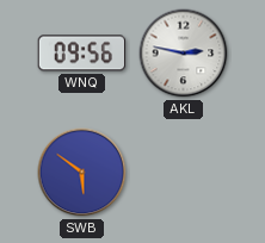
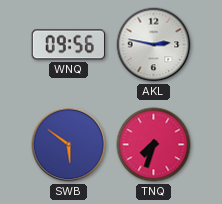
TNQ: none -> 7:33
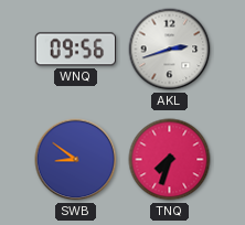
AKL: 2:47 -> 2:42
SWB: 5:51 -> 8:51
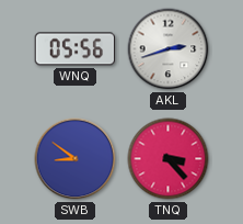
WNQ: 09:56 -> 05:56
TNQ: 7:33 -> 3:23
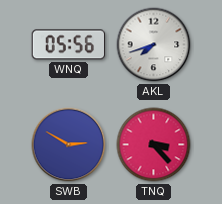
AKL: 2:42 -> 7:42
SWB: 8:51 -> 2:50
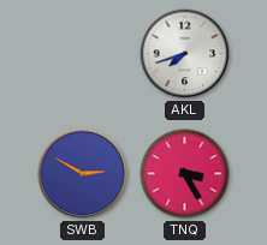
WNQ: 05:56 -> none
TNQ: 3:23 -> 3:25
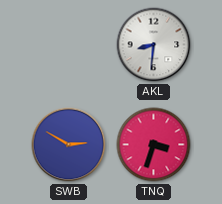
AKL: 7:42 -> 8:31
TNQ: 3:25 -> 3:33
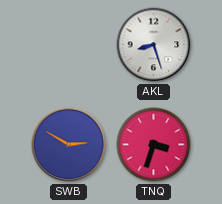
AKL: 8:31 -> 8:27
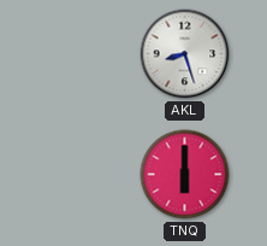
SWB: 2:50 -> none
TNQ: 3:33 -> 6:00
